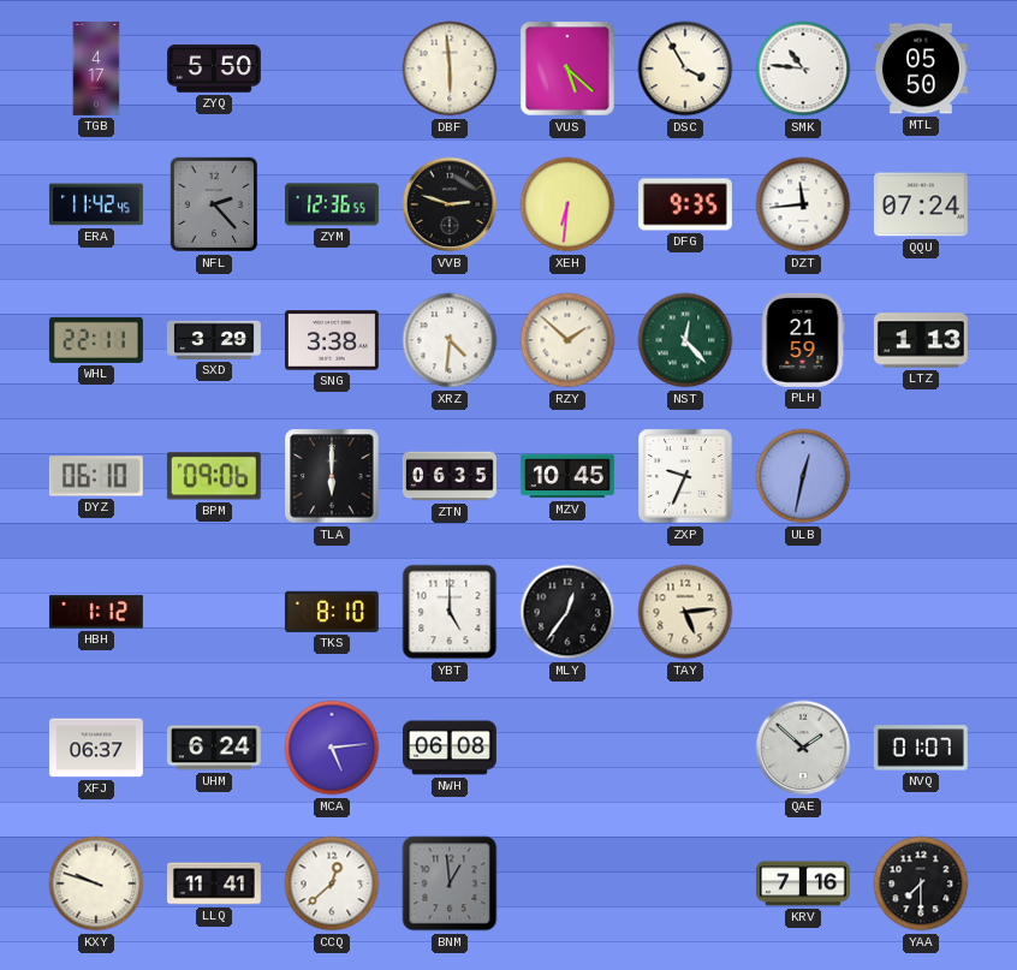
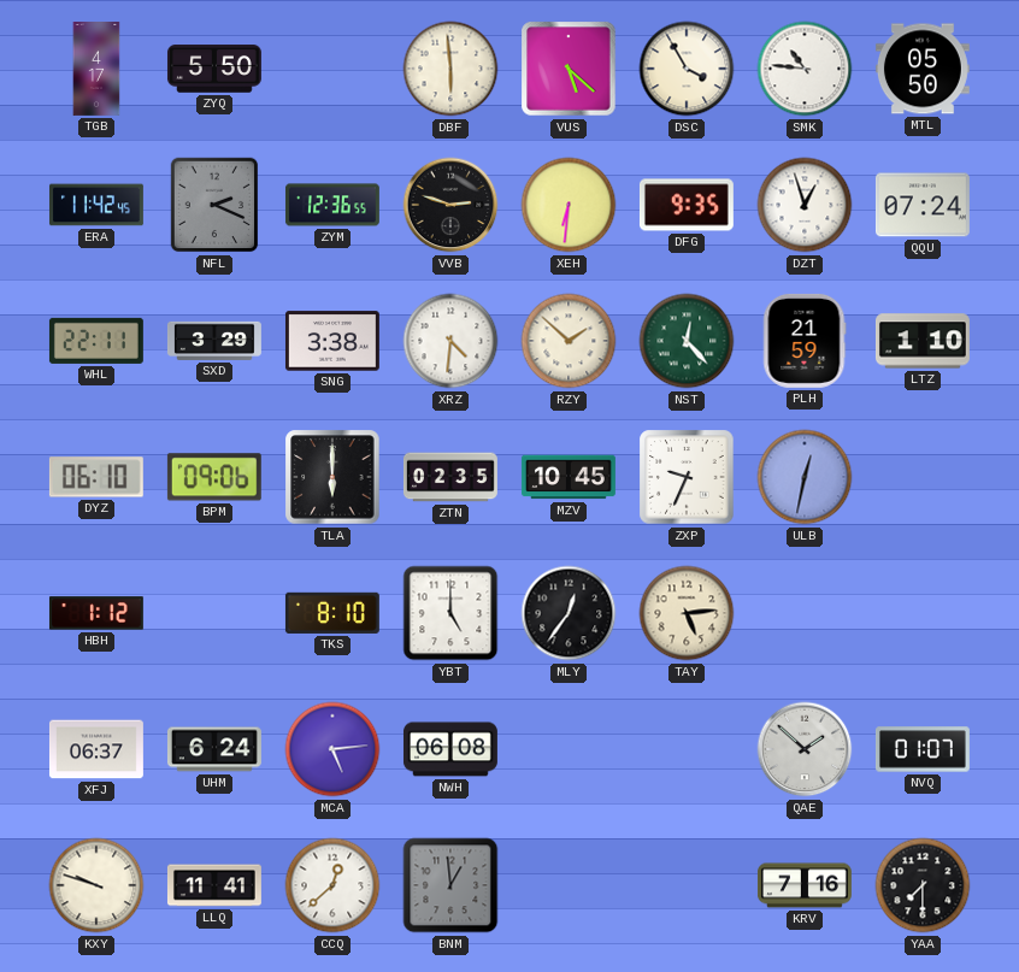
NFL: 2:23 -> 2:19
DZT: 11:44 -> 12:57
LTZ: 1:13 -> 1:10
ZTN: 06:35 -> 02:35
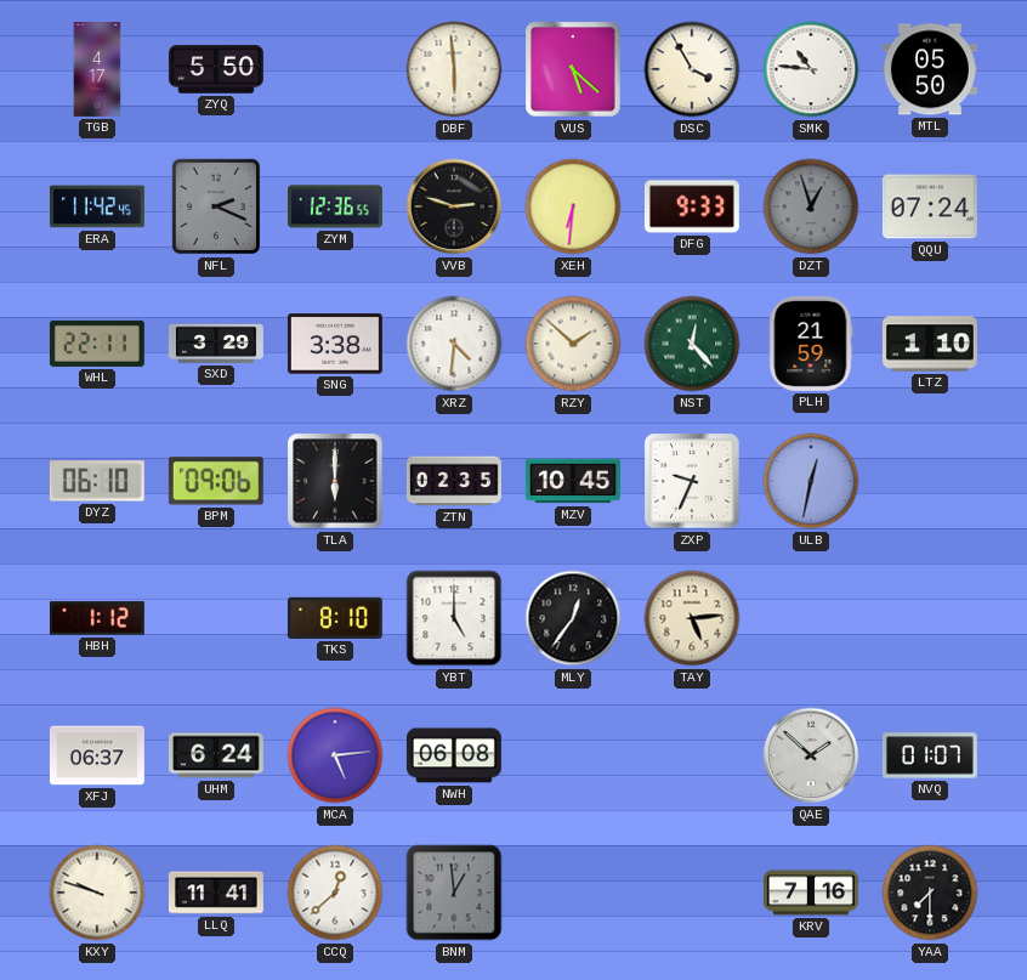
DFG: 9:35 -> 9:33
DZT dial: white -> grey
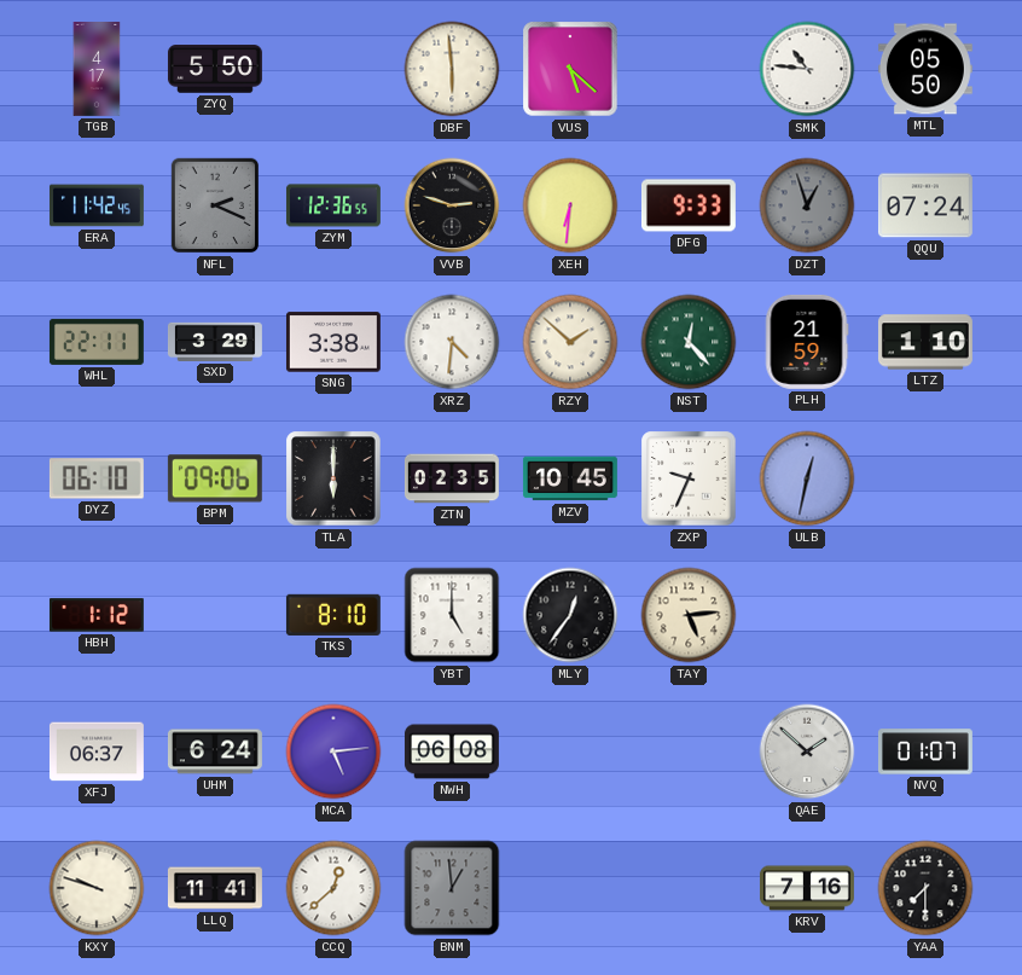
DSC: 3:55 -> none
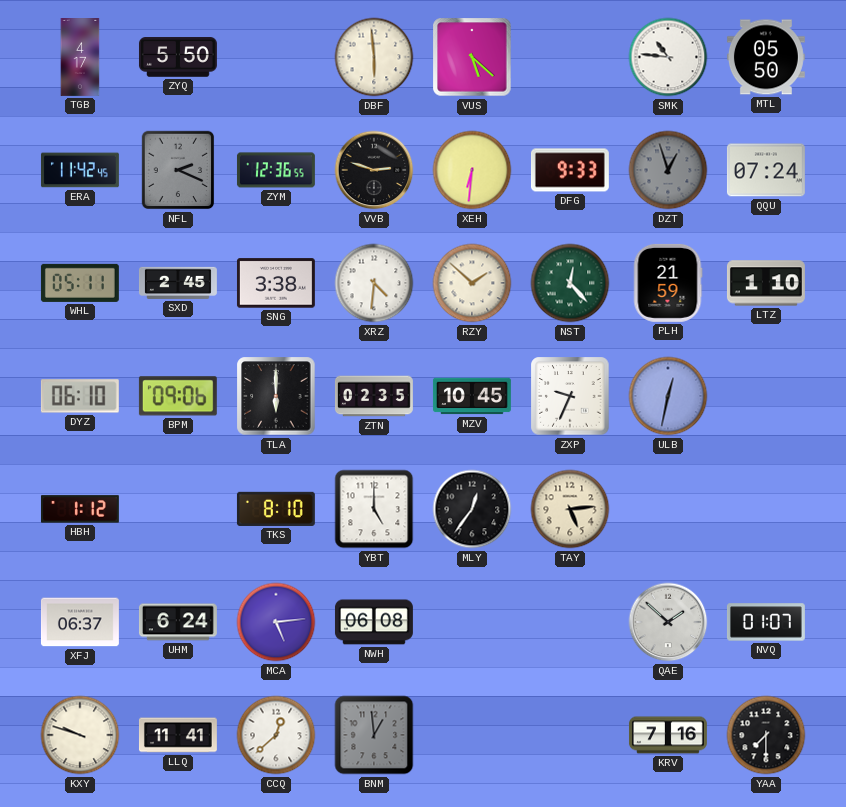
WHL: 22:11 -> 05:11
SXD: 3:29 -> 2:45
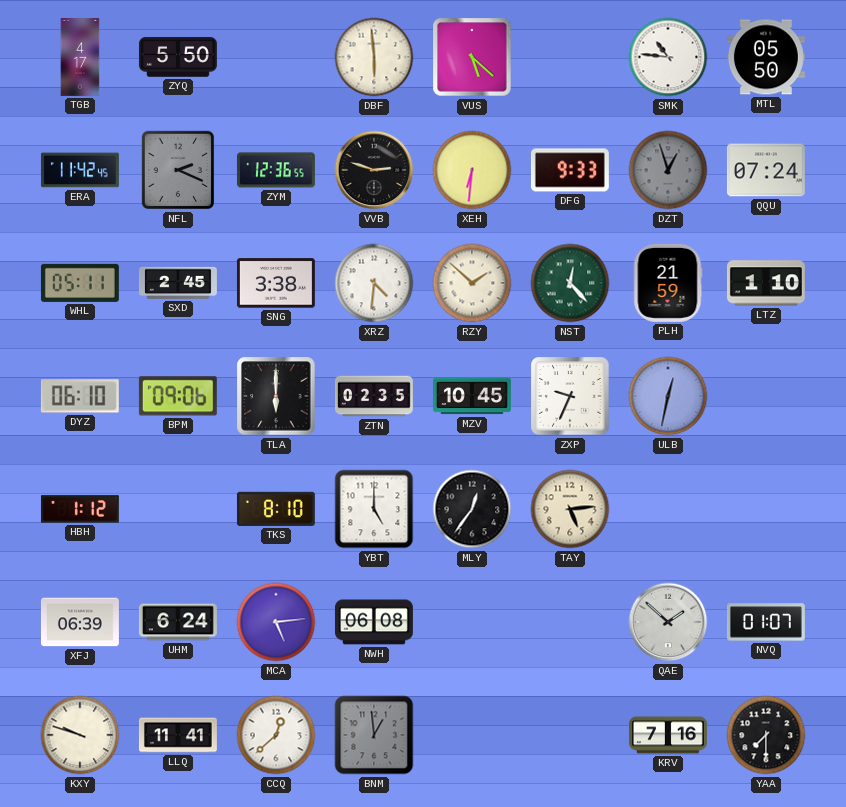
XFJ: 06:37 -> 06:39
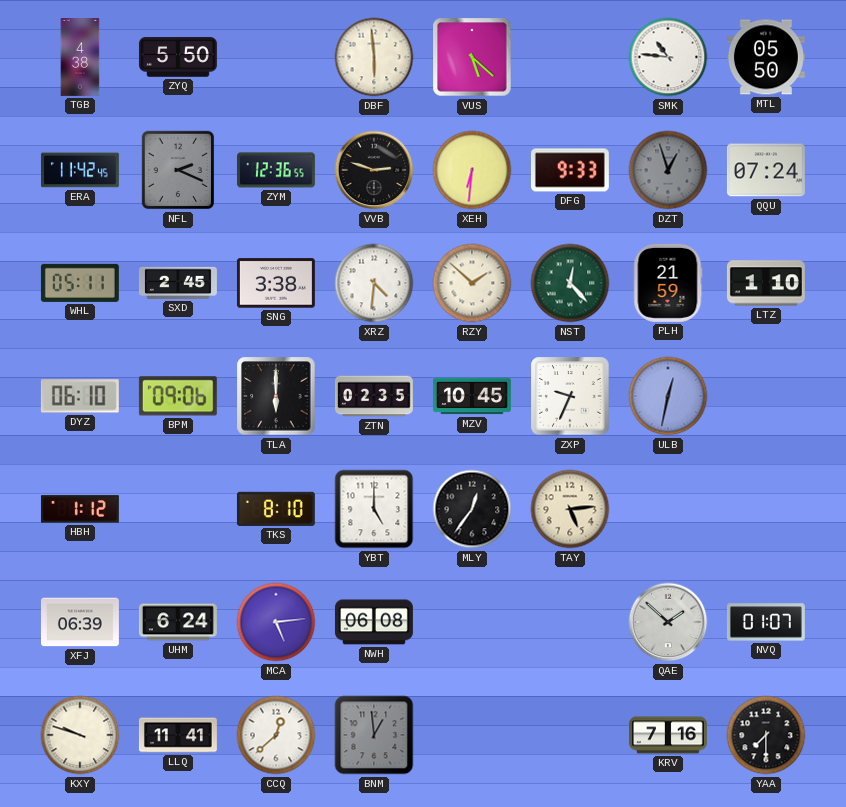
TGB: 4:17 -> 4:38
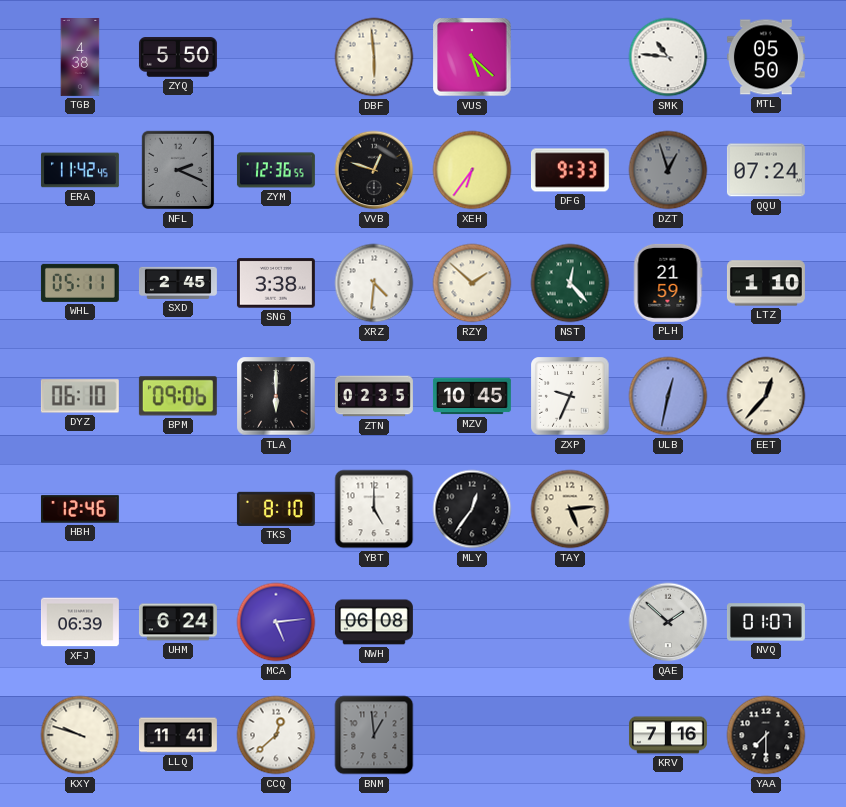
VVB: 2:48 -> 12:48
XEH: 6:31 -> 6:36
EET: none -> 12:37
HBH: 1:12 -> 12:46
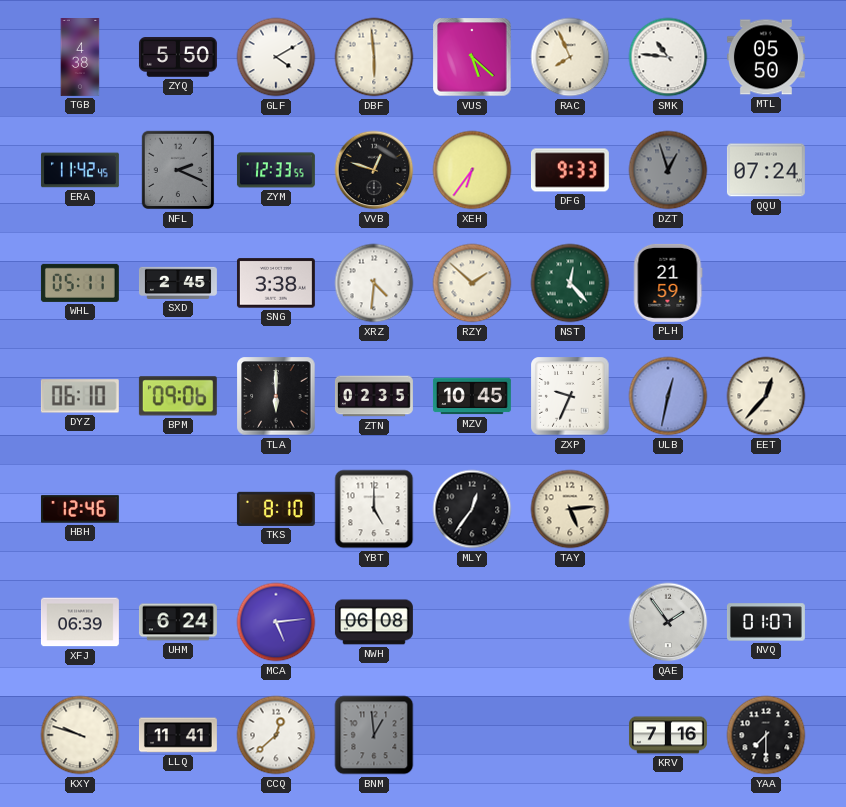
GLF: none -> 4:10
RAC: none -> 7:56
ZYM: 12:36 -> 12:33
LTZ: 1:10 -> none
QAE: 1:52 -> 1:54
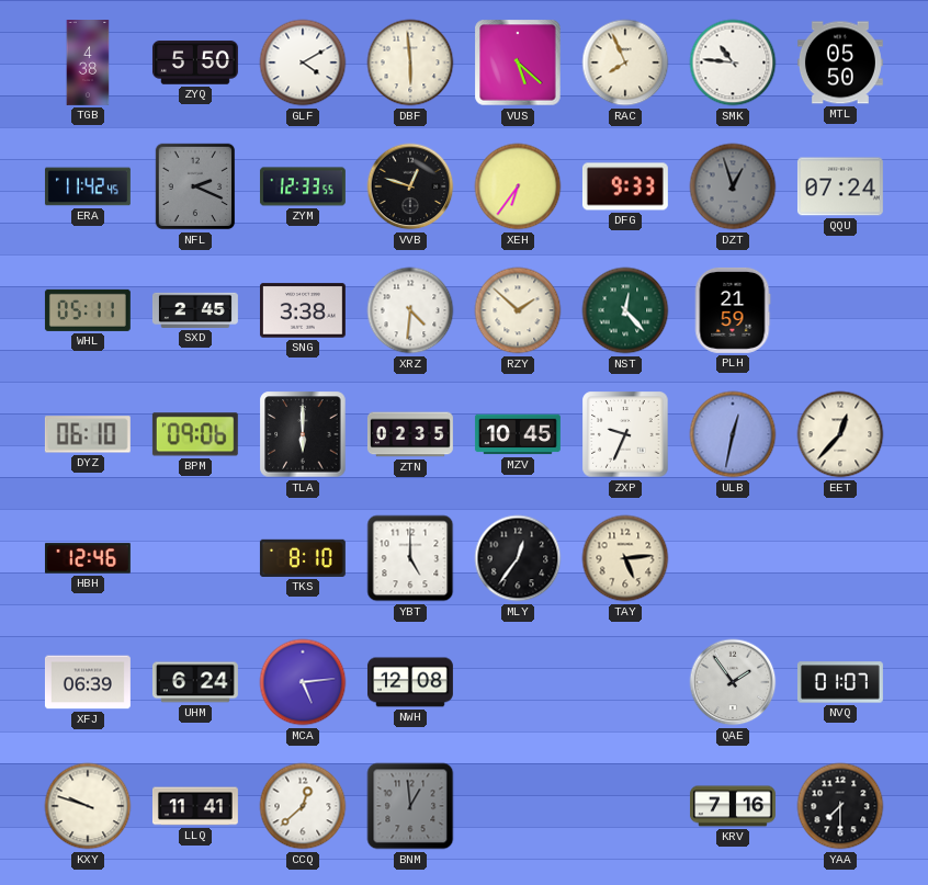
NWH: 06:08 -> 12:08
